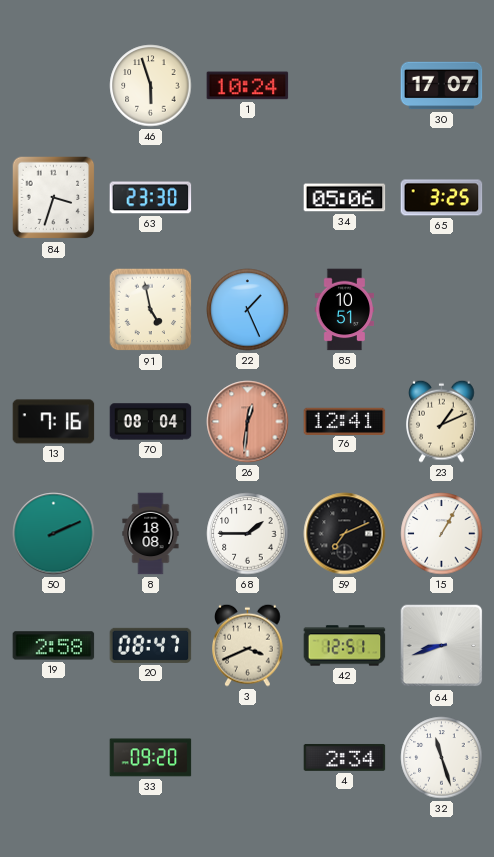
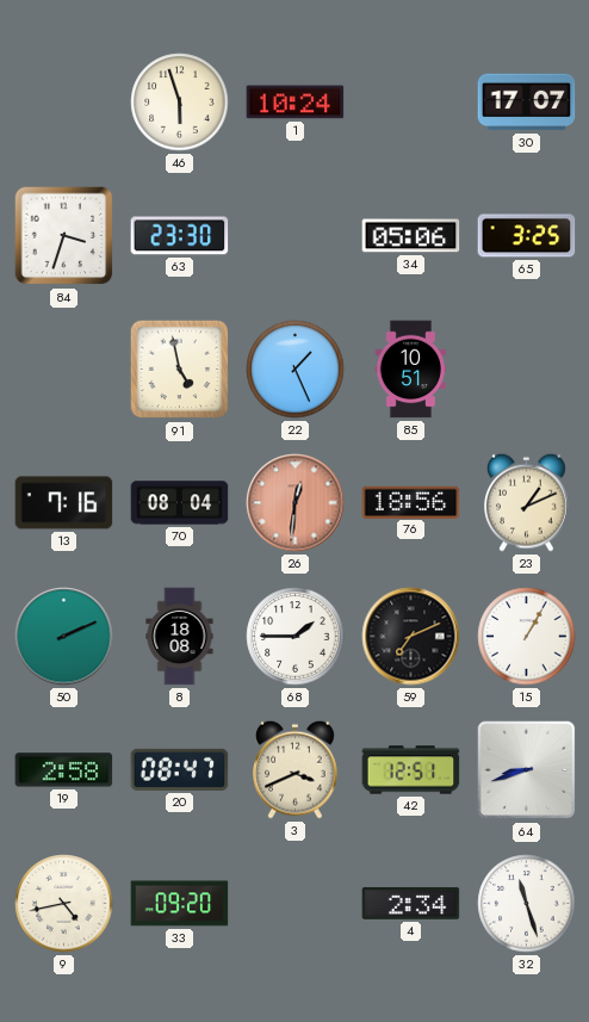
76: 12:41 -> 18:56
9: none -> 4:43
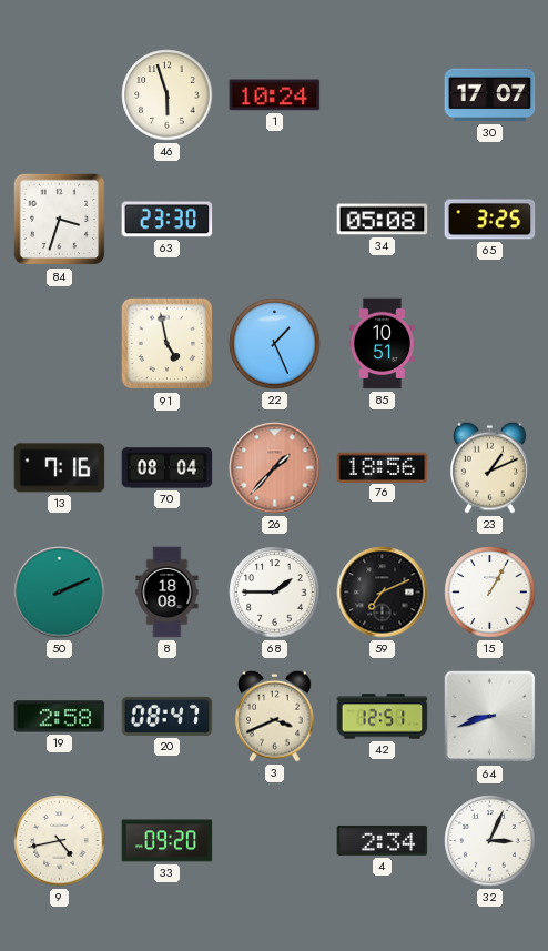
34: 05:06 -> 05:08
26: 12:31 -> 1:37
32: 11:27 -> 3:04
